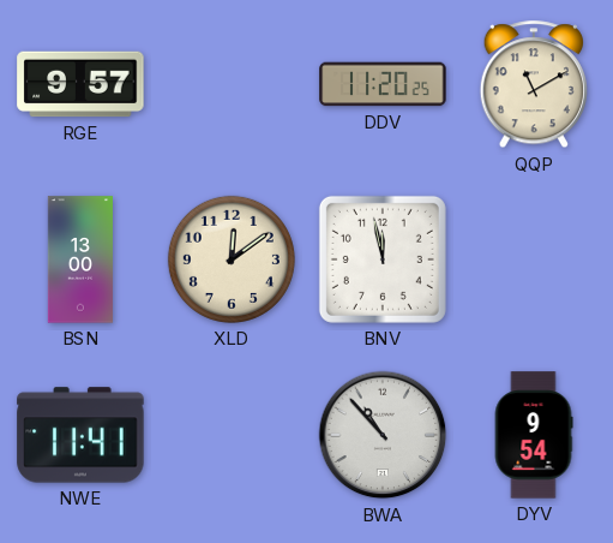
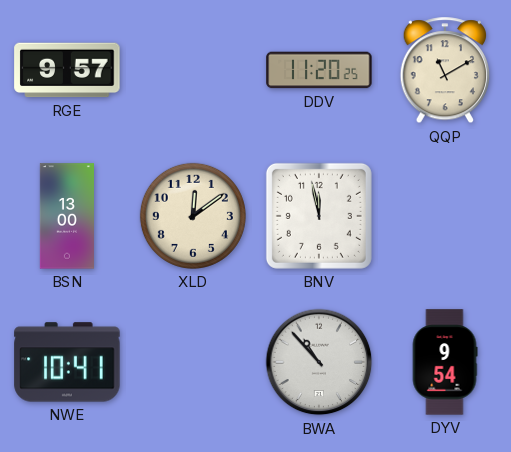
NWE: 11:41 -> 10:41
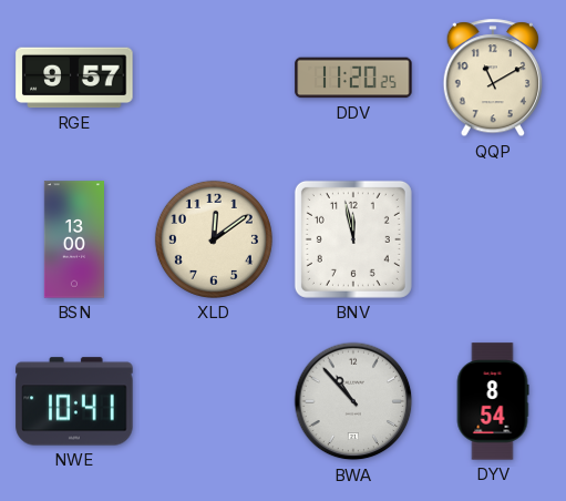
DYV: 9:54 -> 8:54
